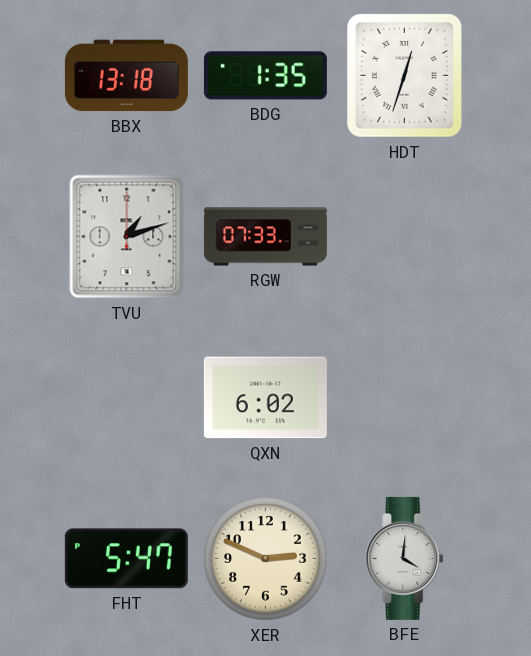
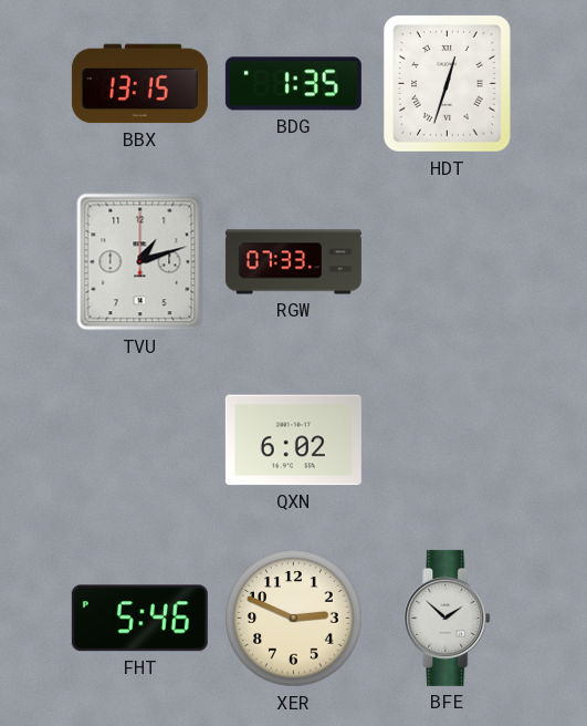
BBX: 13:18 -> 13:15
FHT: 5:47 -> 5:46
BFE: 4:01 -> 1:52
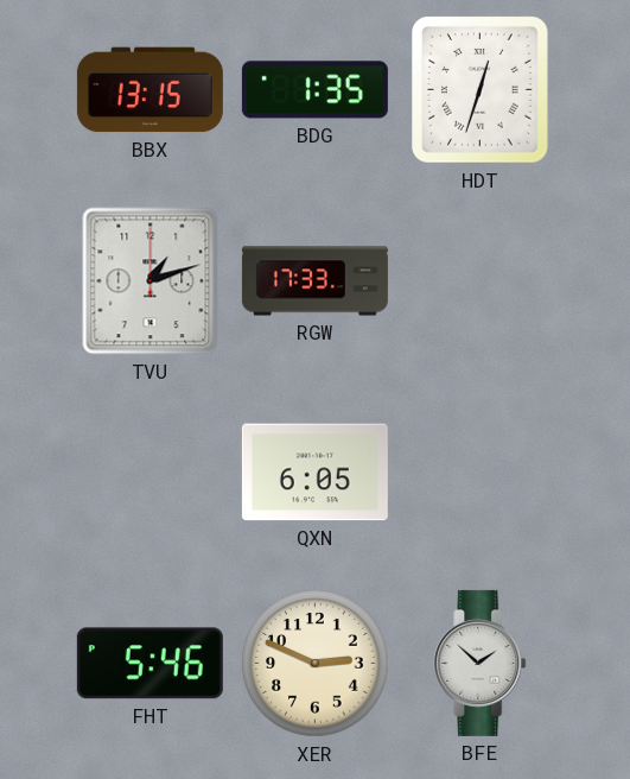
RGW: 07:33 -> 17:33
QXN: 6:02 -> 6:05
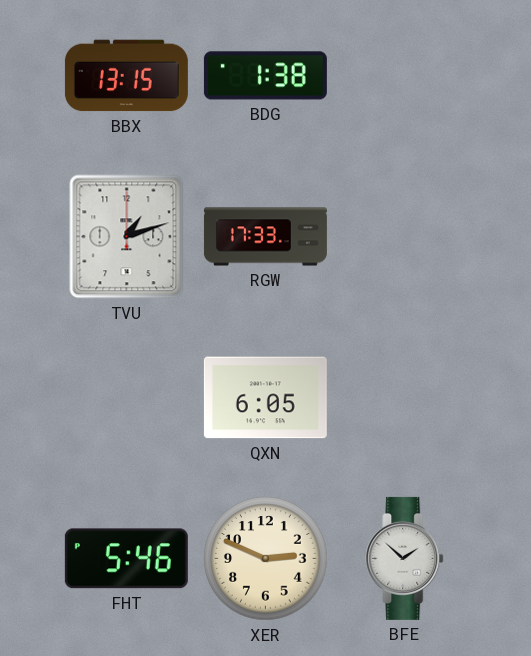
BDG: 1:35 -> 1:38
HDT: 12:33 -> none
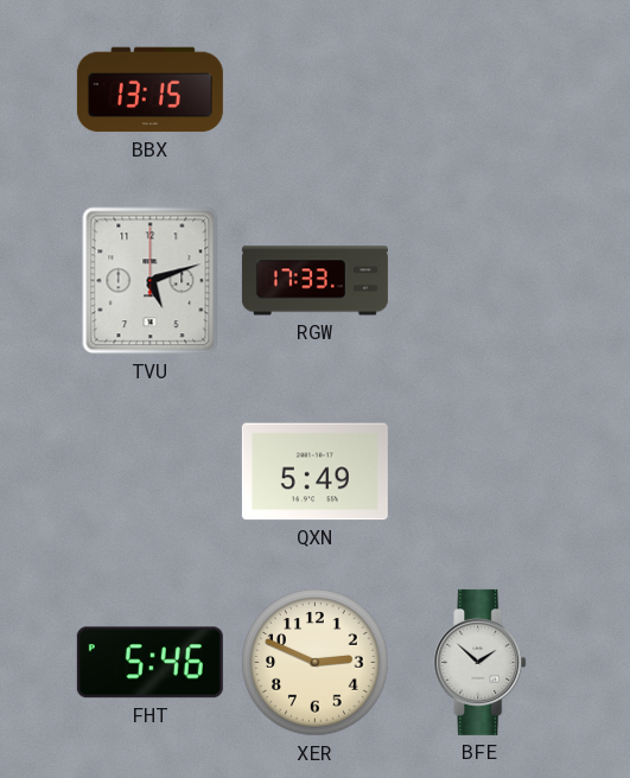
BDG: 1:38 -> none
TVU: 1:12 -> 5:12
QXN: 6:05 -> 5:49
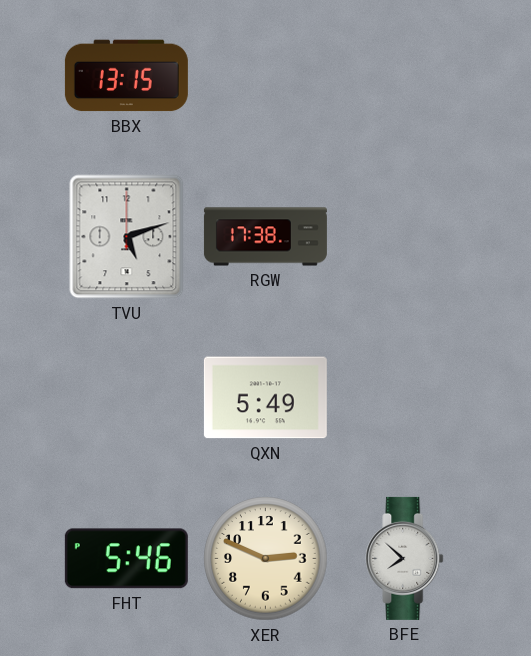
RGW: 17:33 -> 17:38
BFE: 1:52 -> 7:52
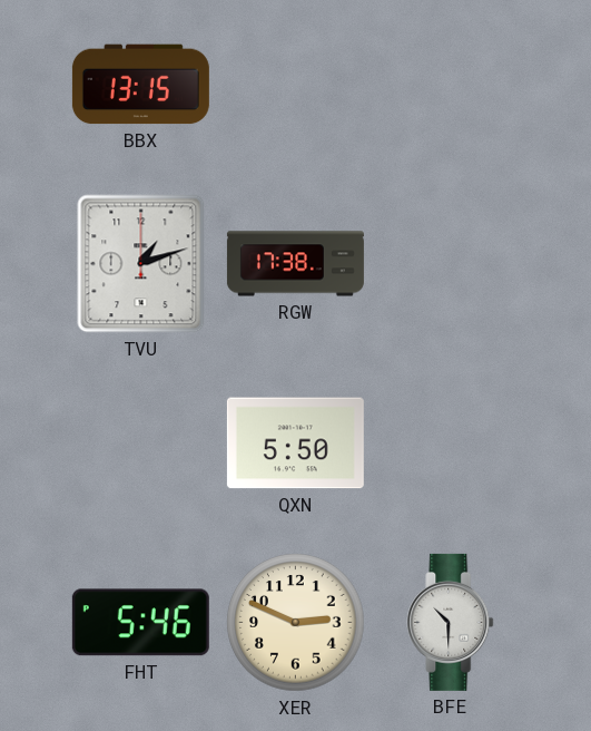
TVU: 5:12 -> 1:12
QXN: 5:49 -> 5:50
BFE: 7:52 -> 10:30
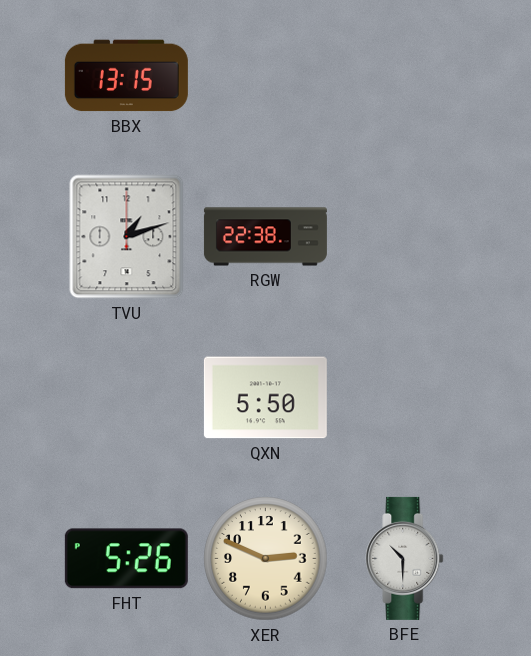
RGW: 17:38 -> 22:38
FHT: 5:46 -> 5:26
